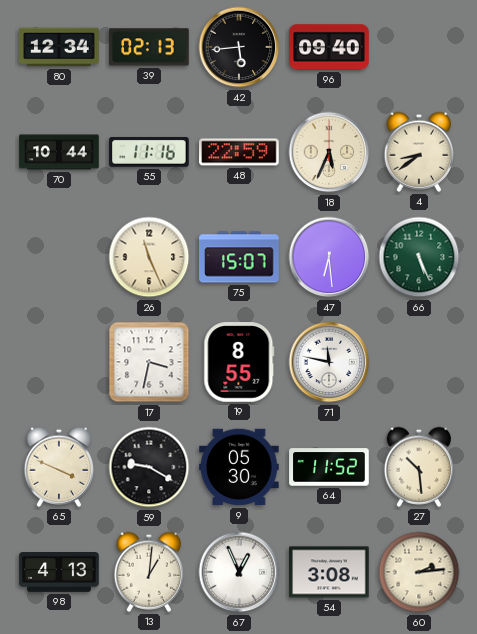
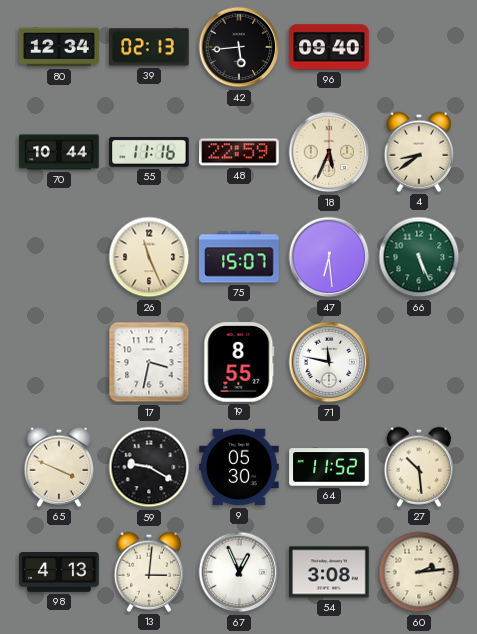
13: 1:01 -> 3:01
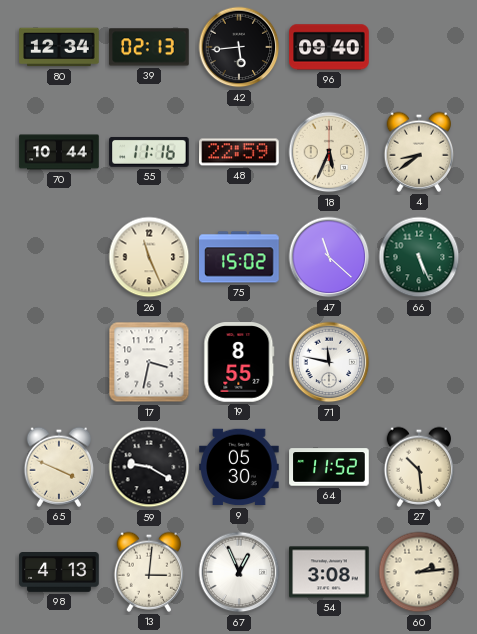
75: 15:07 -> 15:02
47: 6:29 -> 11:22
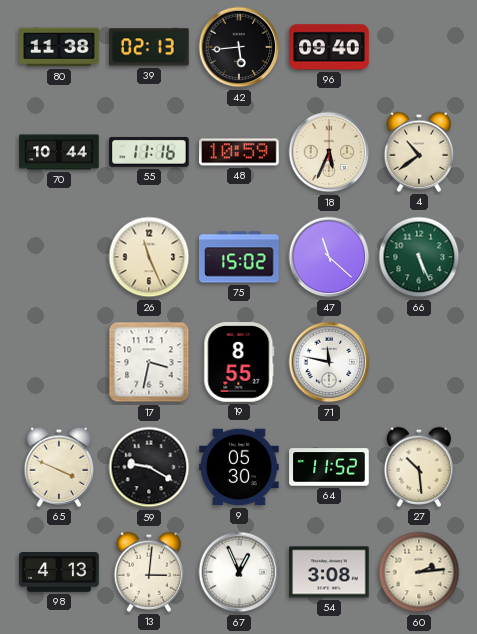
80: 12:34 -> 11:38
48: 22:59 -> 10:59
4: 8:39 -> 10:39
